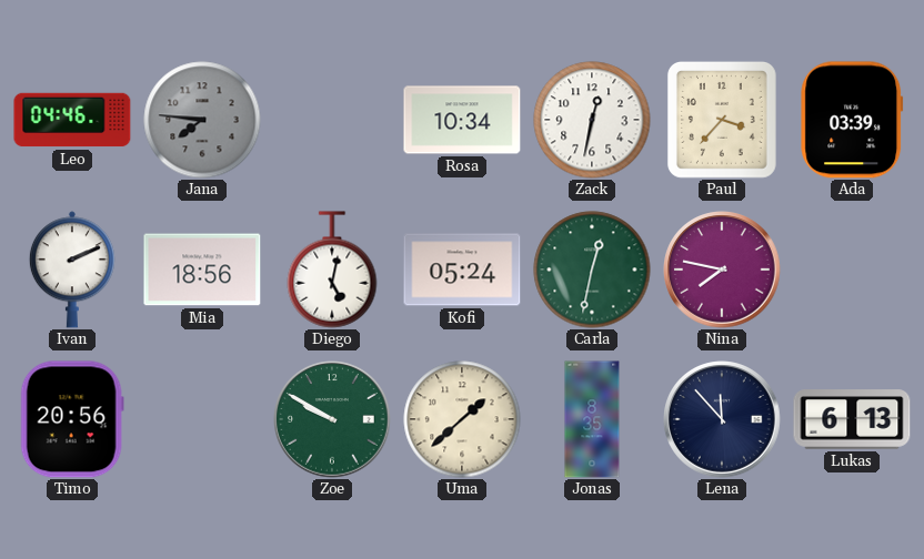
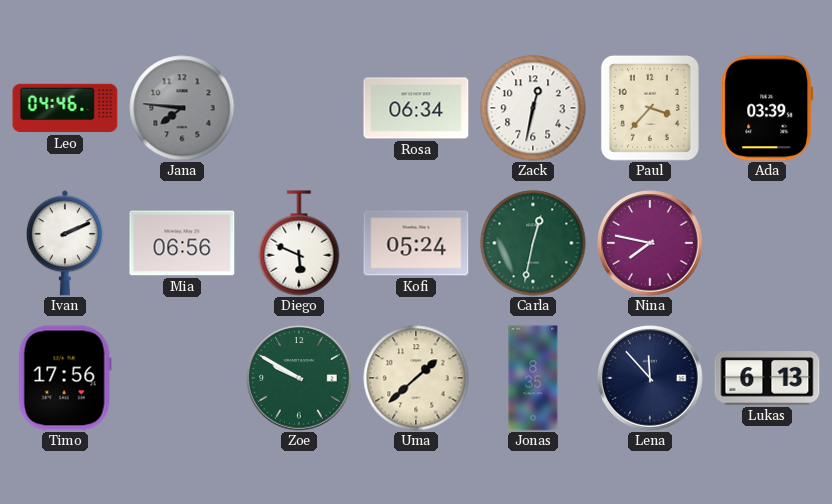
Rosa: 10:34 -> 06:34
Mia: 18:56 -> 06:56
Diego: 5:02 -> 5:49
Timo: 20:56 -> 17:56
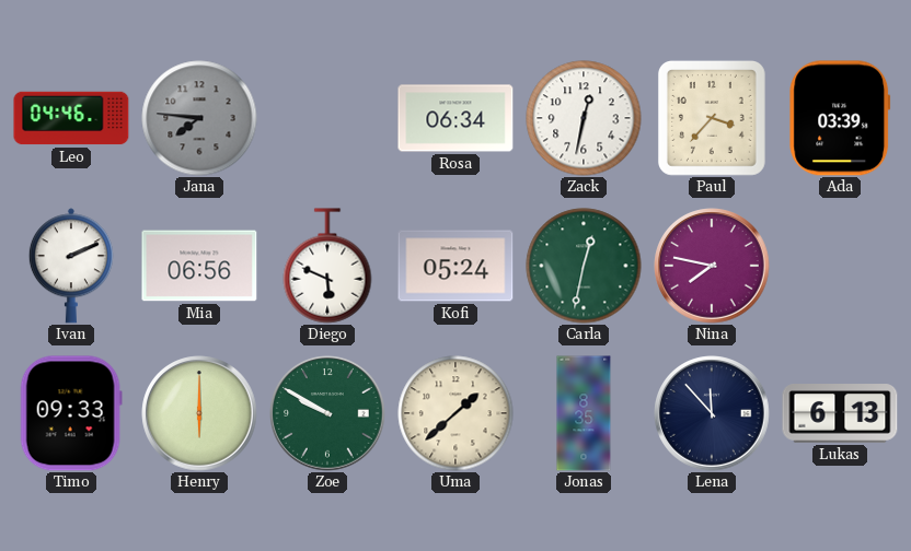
Timo: 17:56 -> 09:33
Henry: none -> 6:00
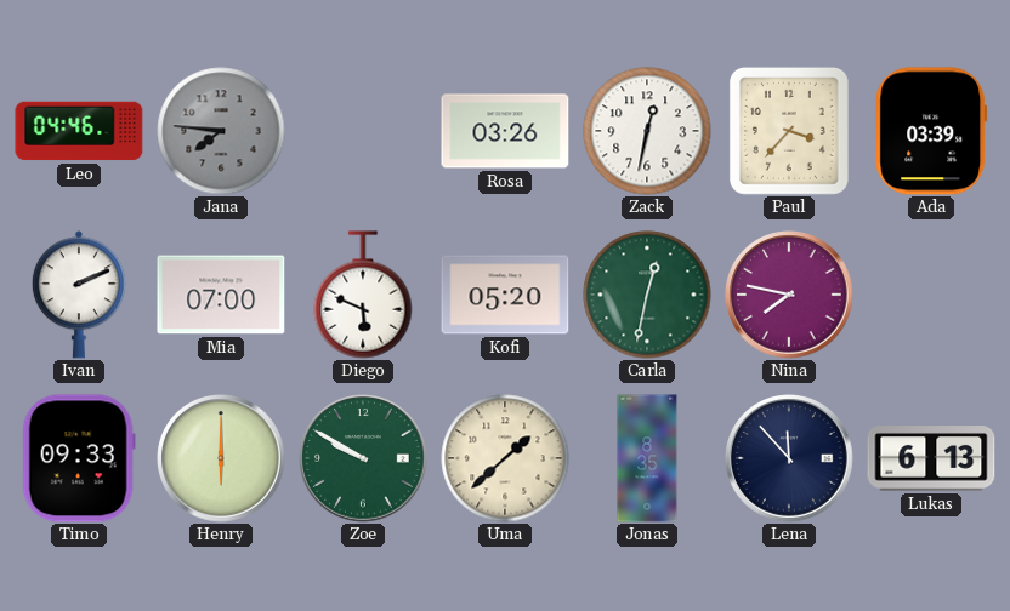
Rosa: 06:34 -> 03:26
Mia: 06:56 -> 07:00
Kofi: 05:24 -> 05:20
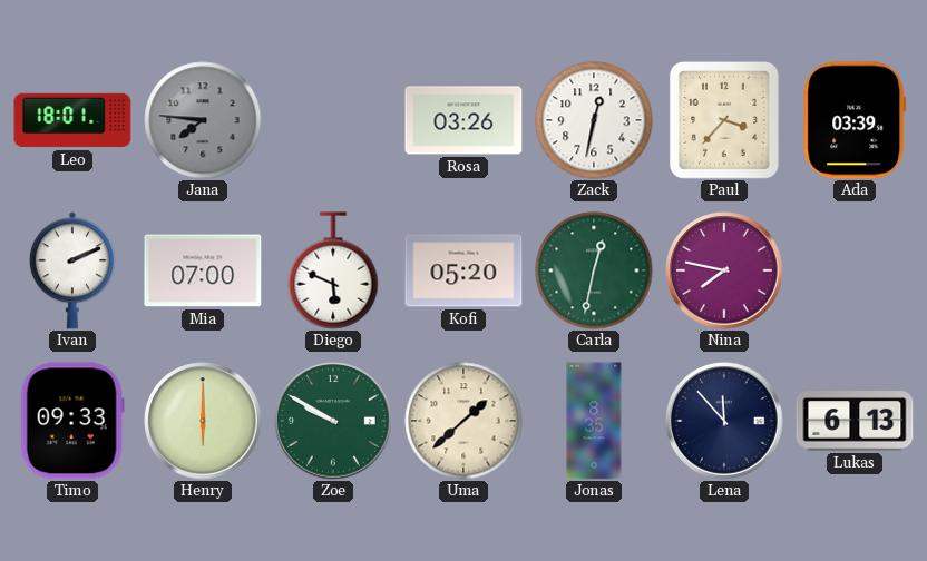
Leo: 04:46 -> 18:01
